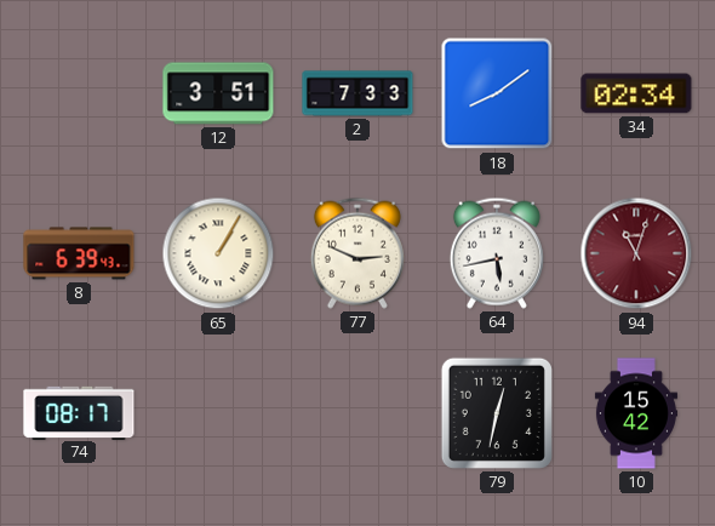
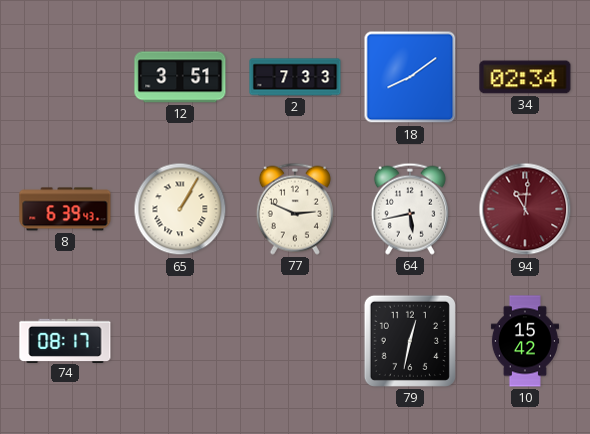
94: 11:03 -> 11:01
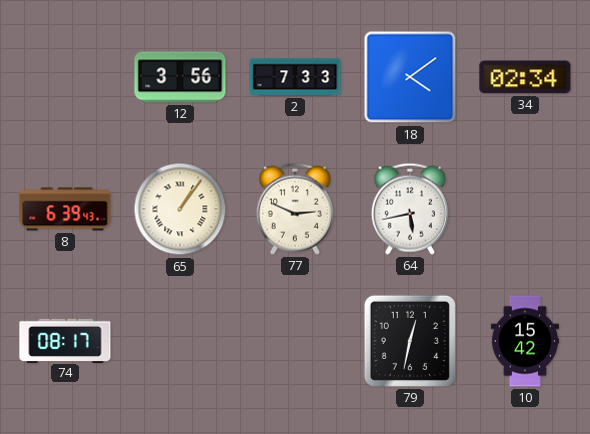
12: 3:51 -> 3:56
18: 8:09 -> 4:09
65: 1:05 -> 1:06
94: 11:01 -> none
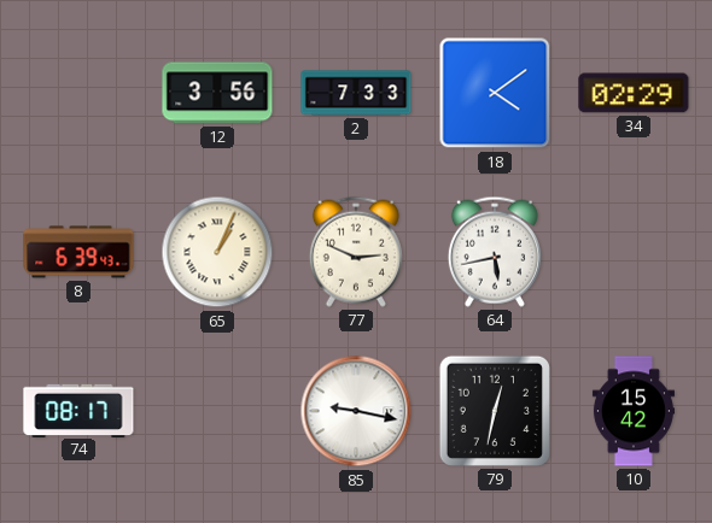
34: 02:34 -> 02:29
65: 1:06 -> 1:04
85: none -> 9:17
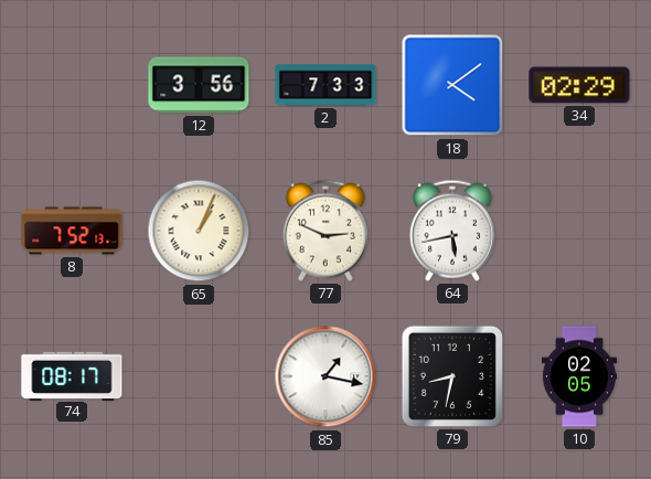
8: 6:39 -> 7:52
85: 9:17 -> 1:17
79: 12:32 -> 8:32
10: 15:42 -> 02:05
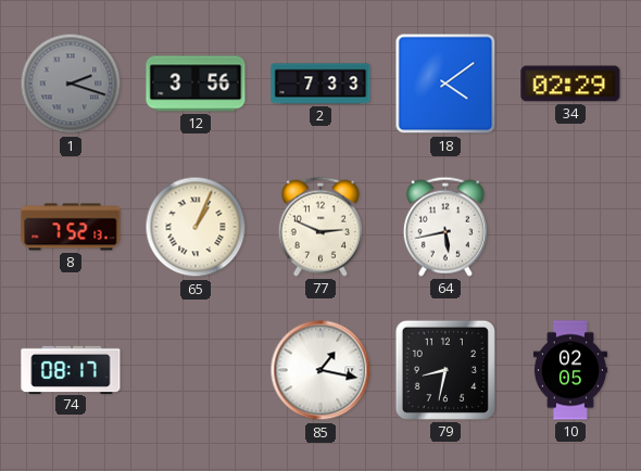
1: none -> 2:18
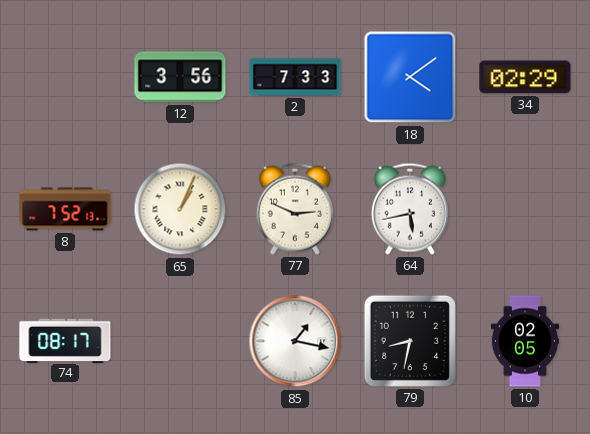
1: 2:18 -> none
